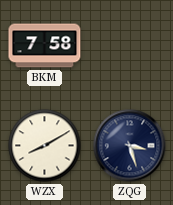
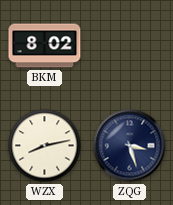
BKM: 7:58 -> 8:02
WZX: 8:10 -> 8:13
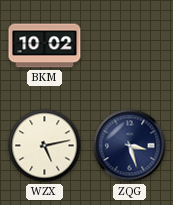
BKM: 8:02 -> 10:02
WZX: 8:13 -> 5:13
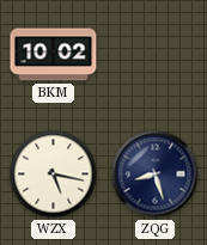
WZX: 5:13 -> 5:17
ZQG: 3:27 -> 8:27
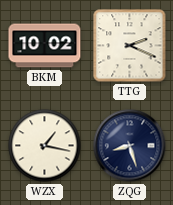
TTG: none -> 2:19
WZX: 5:17 -> 1:17
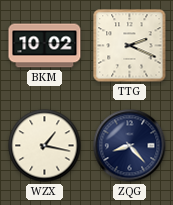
ZQG: 8:27 -> 8:23
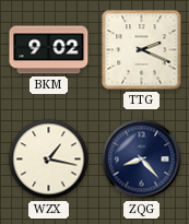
BKM: 10:02 -> 9:02
